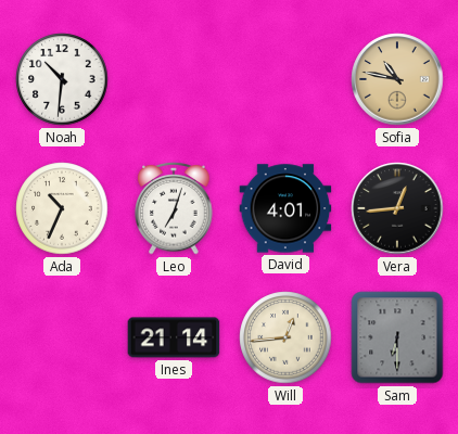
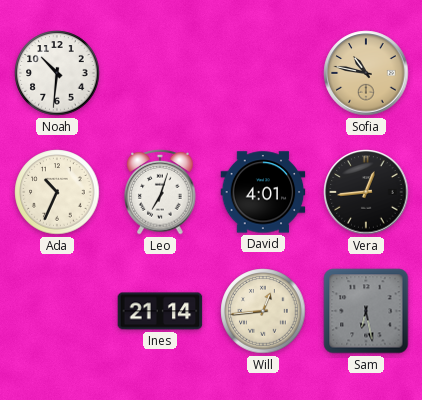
Sam: 6:30 -> 6:28
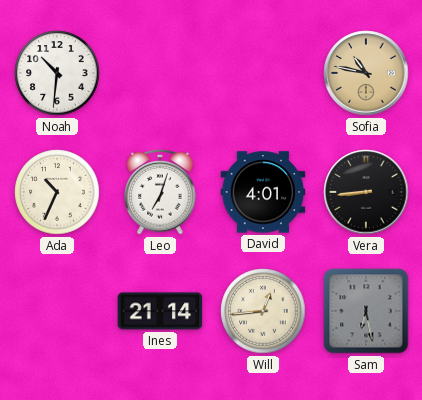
Vera: 12:44 -> 8:44
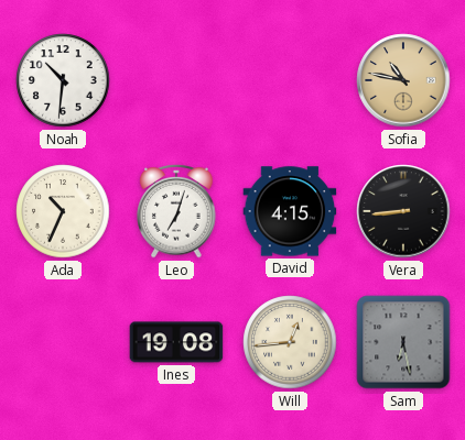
David: 4:01 -> 4:15
Ines: 21:14 -> 19:08
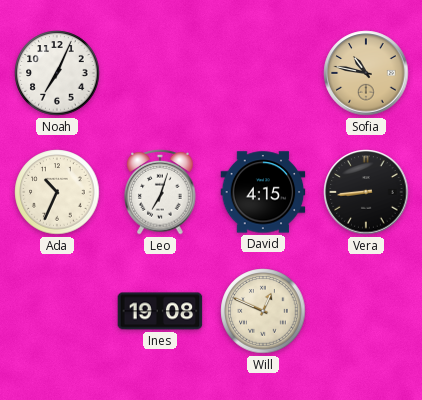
Noah: 10:31 -> 7:04
Will: 12:44 -> 12:49
Sam: 6:28 -> none
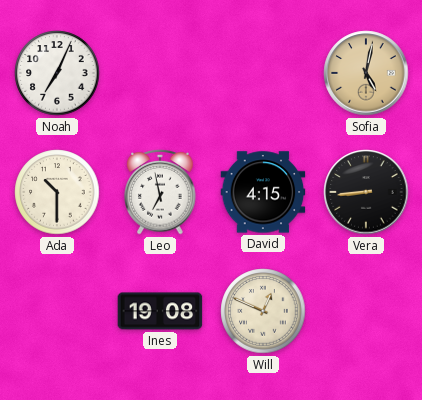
Sofia: 10:47 -> 5:02
Ada: 10:34 -> 10:30
Leo: 7:03 -> 6:58
